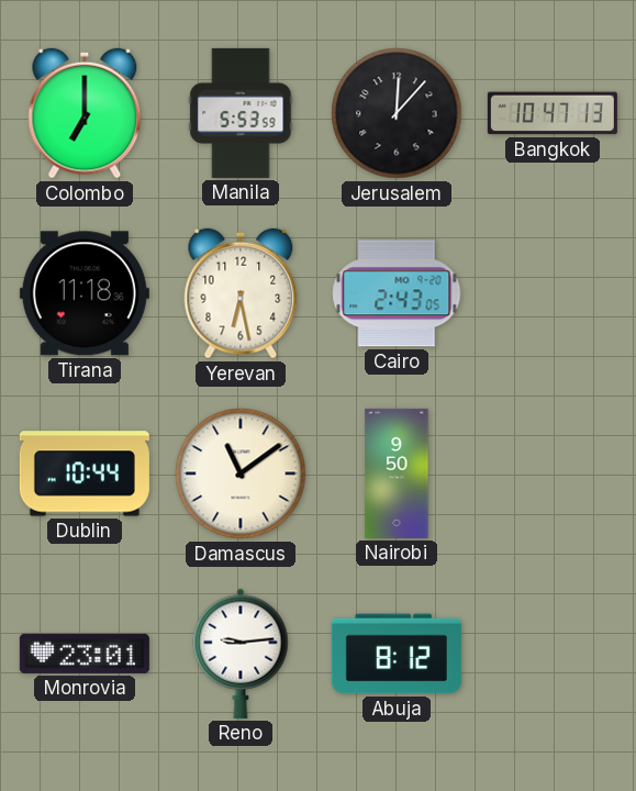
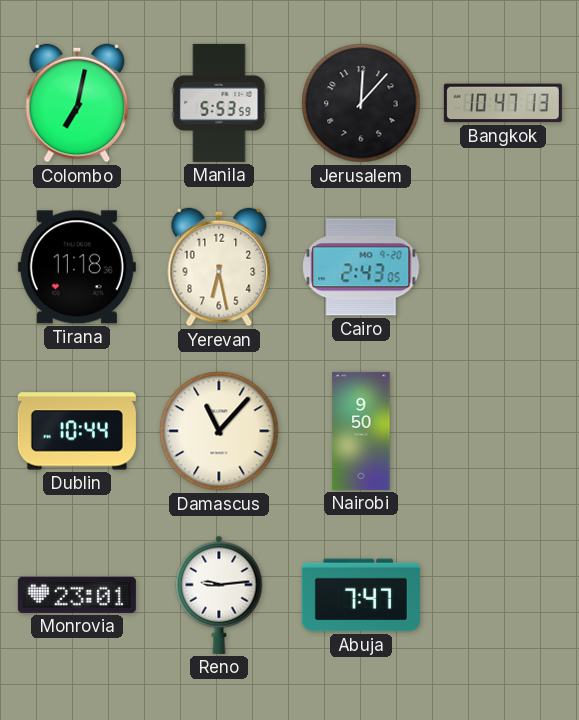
Colombo: 7:00 -> 7:02
Damascus: 11:09 -> 11:07
Abuja: 8:12 -> 7:47
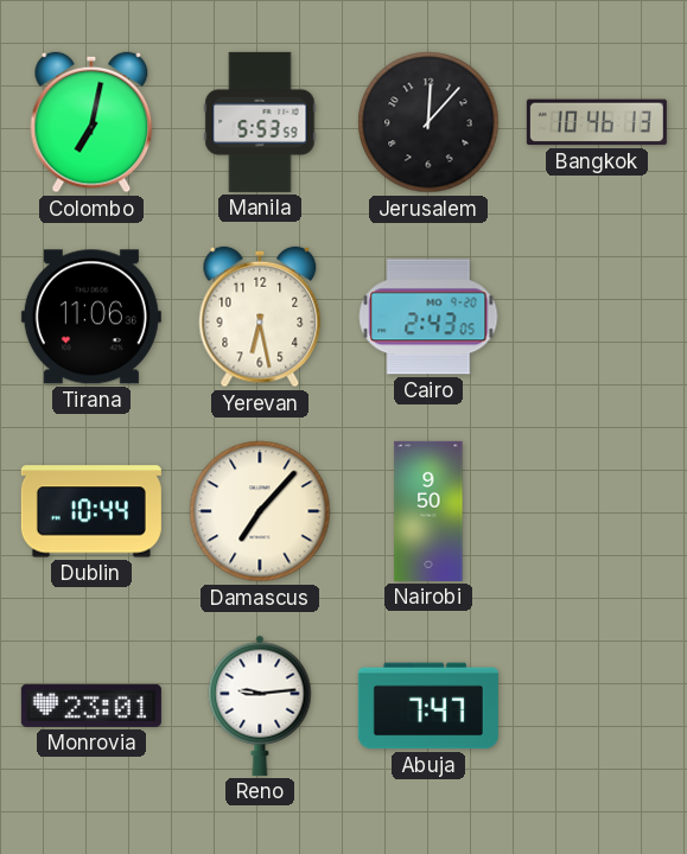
Bangkok: 10:47 -> 10:46
Tirana: 11:18 -> 11:06
Damascus: 11:07 -> 7:07
